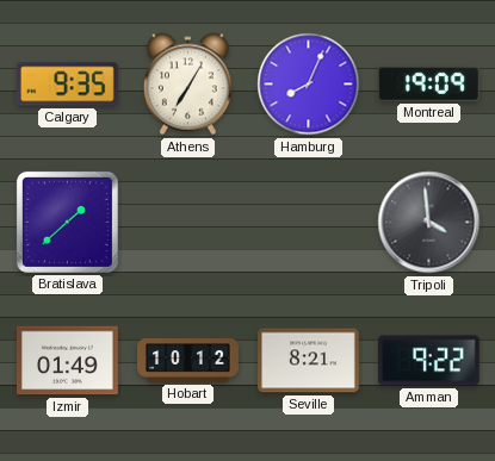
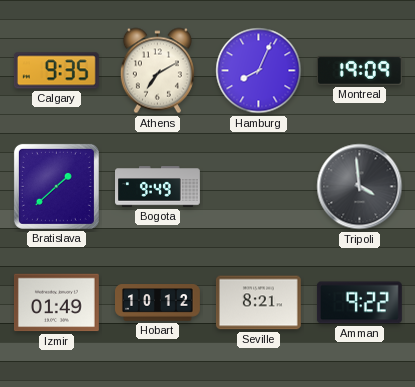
Athens: 7:05 -> 7:10
Bogota: none -> 9:49
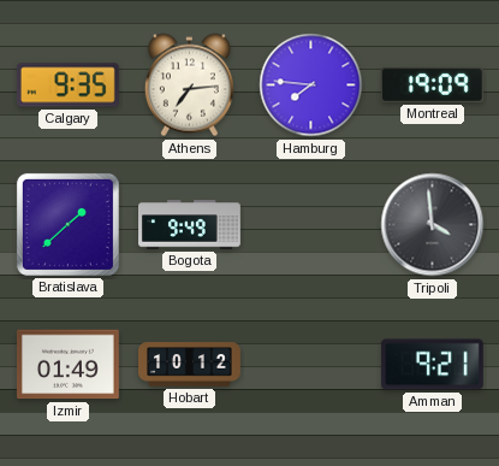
Athens: 7:10 -> 7:14
Hamburg: 8:04 -> 7:46
Seville: 8:21 -> none
Amman: 9:22 -> 9:21
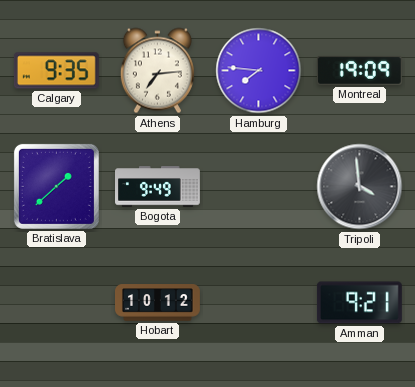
Izmir: 01:49 -> none
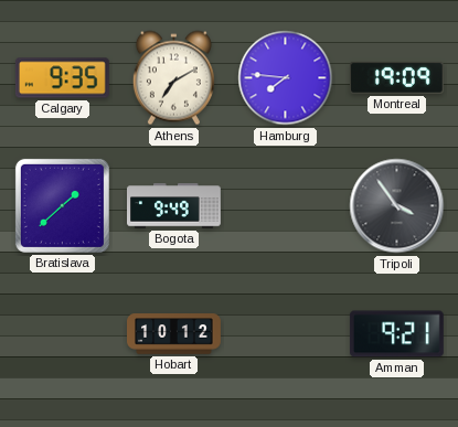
Athens: 7:14 -> 7:10
Tripoli: 3:59 -> 3:54
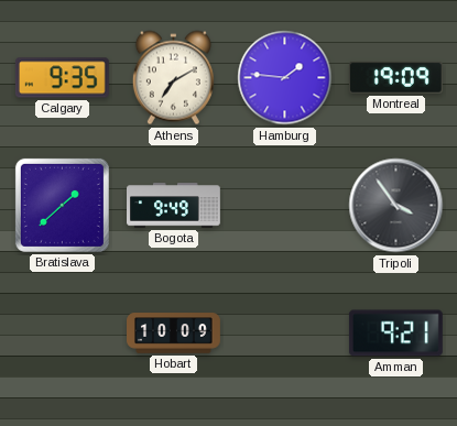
Hamburg: 7:46 -> 1:46
Hobart: 10:12 -> 10:09
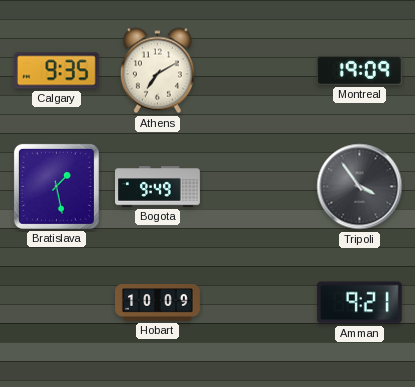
Hamburg: 1:46 -> none
Bratislava: 1:38 -> 1:28
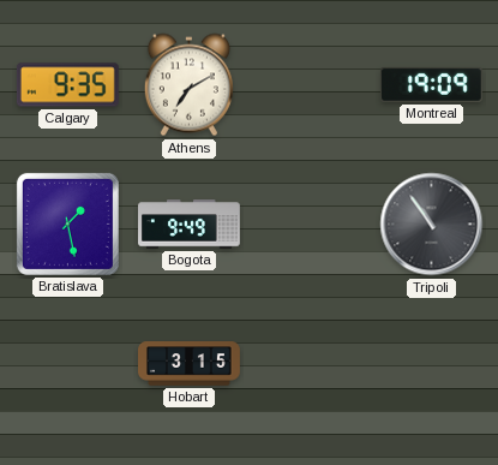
Tripoli: 3:54 -> 10:54
Hobart: 10:09 -> 3:15
Amman: 9:21 -> none
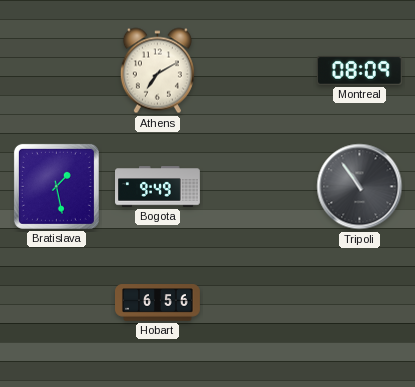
Calgary: 9:35 -> none
Montreal: 19:09 -> 08:09
Hobart: 3:15 -> 6:56
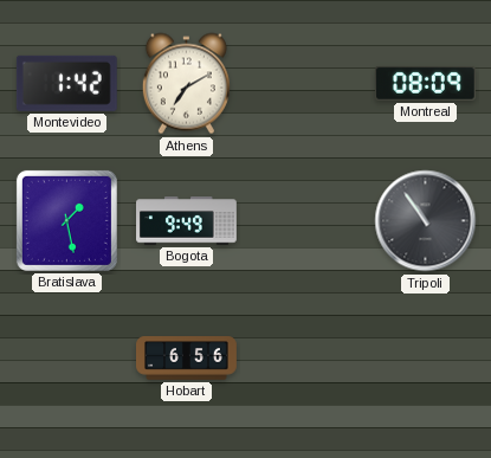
Montevideo: none -> 1:42
